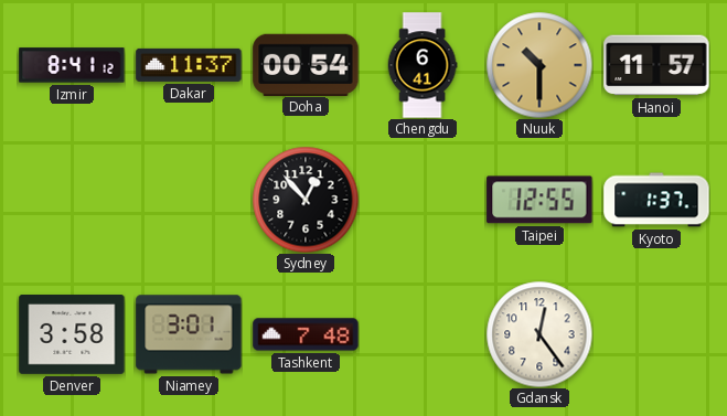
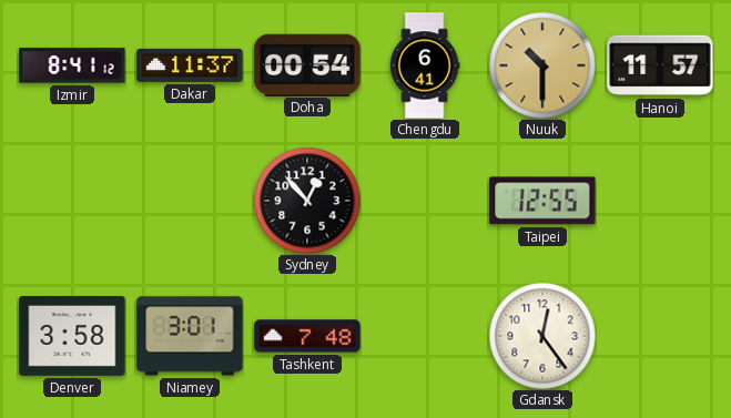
Kyoto: 1:37 -> none
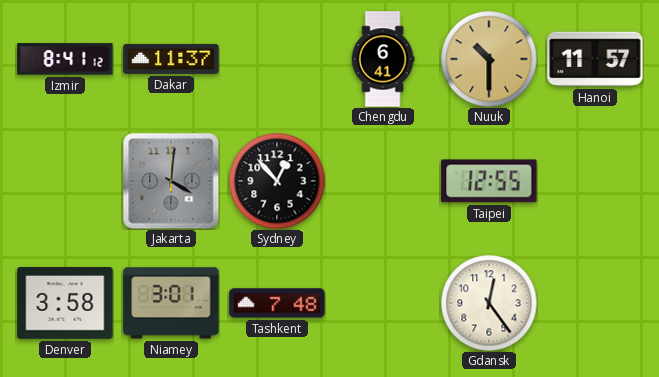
Doha: 00:54 -> none
Jakarta: none -> 4:01
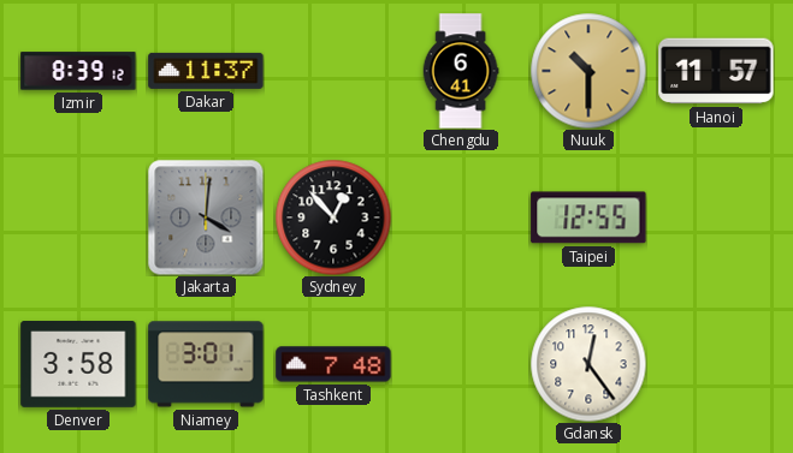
Izmir: 8:41 -> 8:39
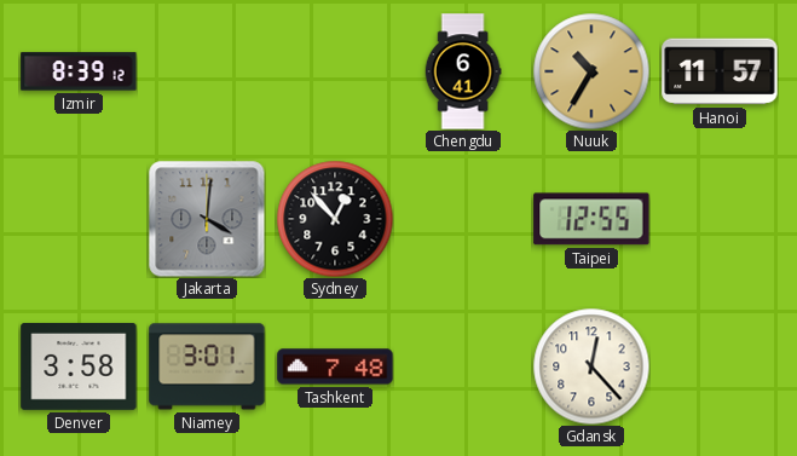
Dakar: 11:37 -> none
Nuuk: 10:30 -> 10:35
Gdansk: 12:24 -> 12:23
